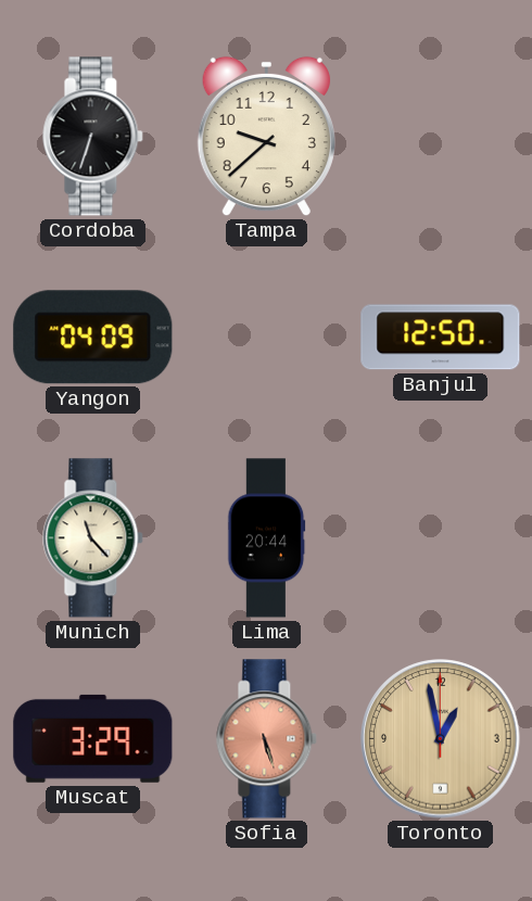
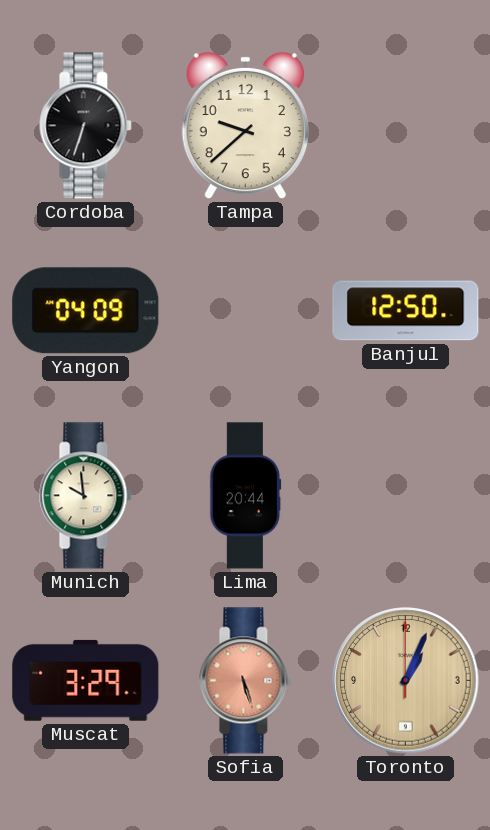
Munich: 11:23 -> 9:59
Toronto: 12:58 -> 1:04
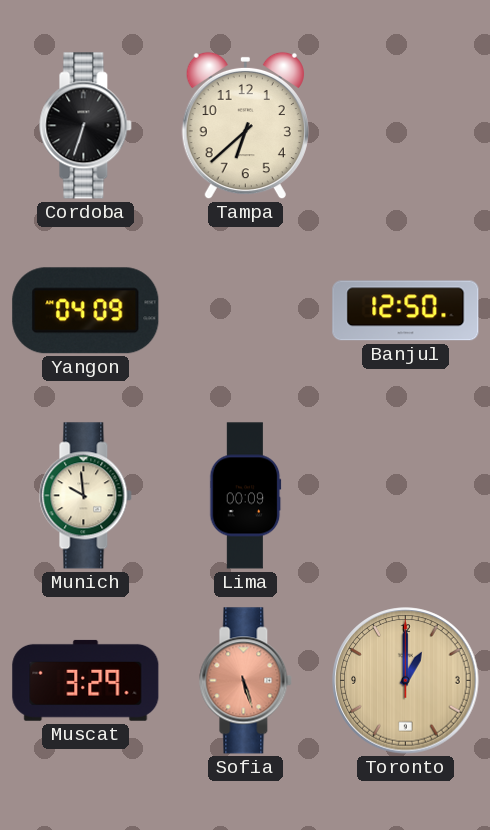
Tampa: 9:38 -> 6:38
Lima: 20:44 -> 00:09
Toronto: 1:04 -> 1:00
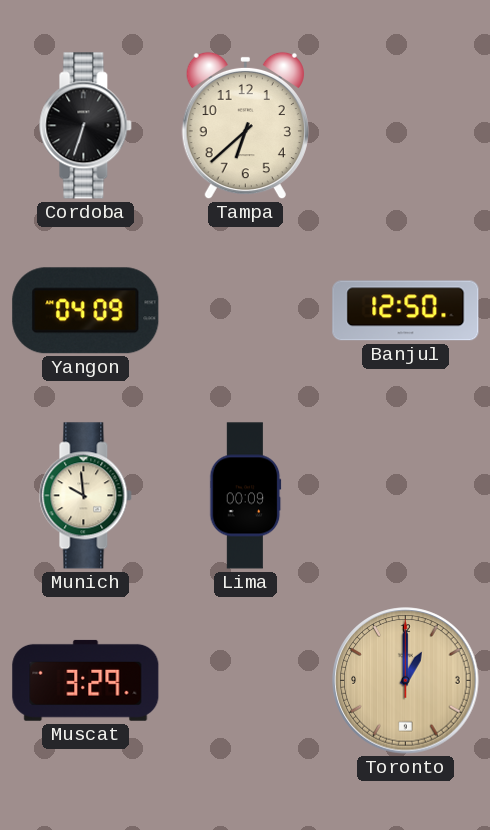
Sofia: 5:27 -> none
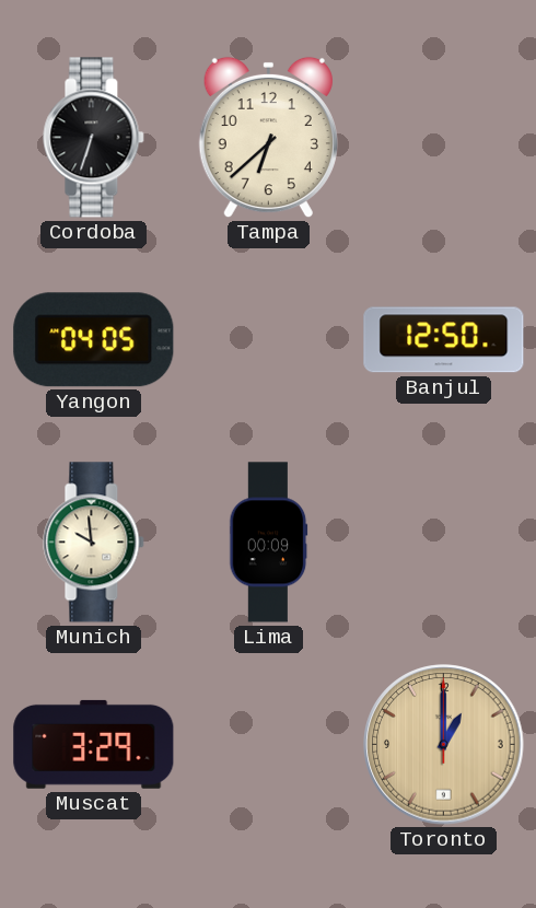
Yangon: 04:09 -> 04:05
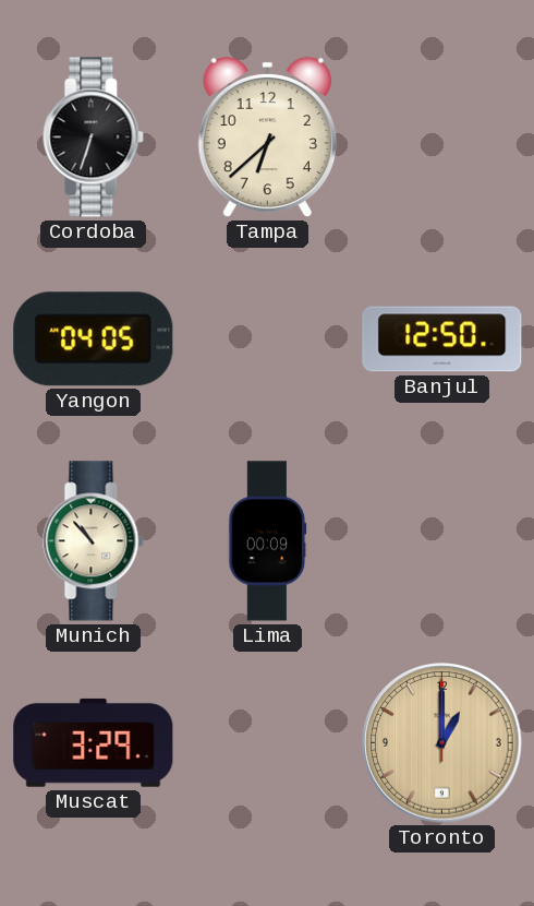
Munich: 9:59 -> 10:53
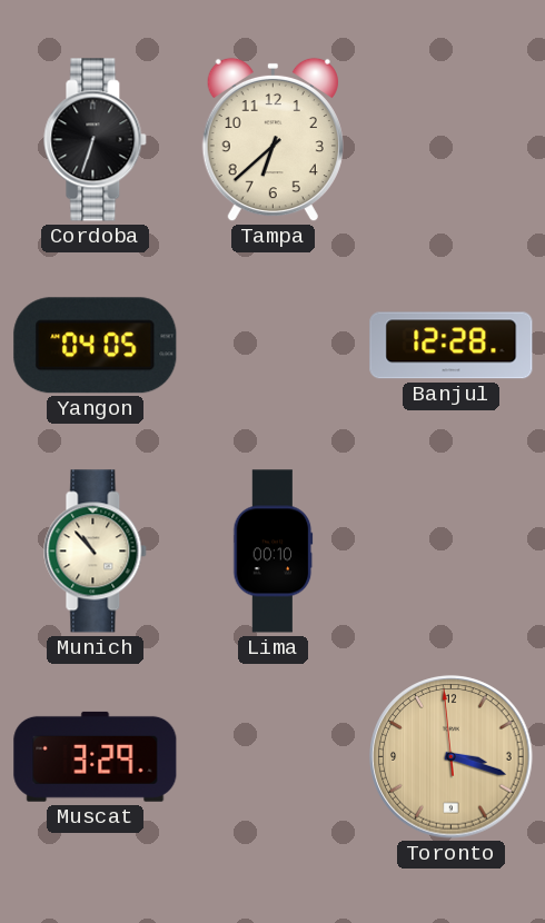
Banjul: 12:50 -> 12:28
Lima: 00:09 -> 00:10
Toronto: 1:00 -> 3:17
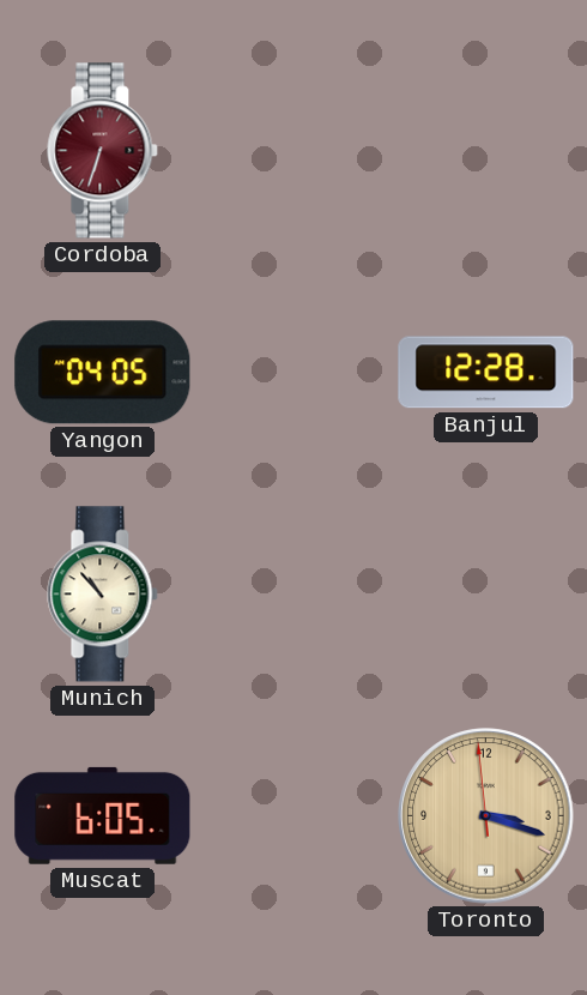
Cordoba dial: black -> burgundy
Tampa: 6:38 -> none
Lima: 00:10 -> none
Muscat: 3:29 -> 6:05
